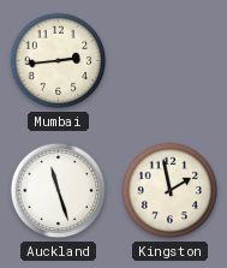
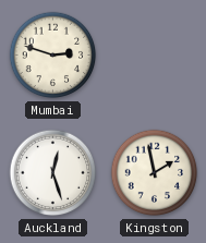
Mumbai: 2:44 -> 2:48
Auckland: 11:27 -> 12:27
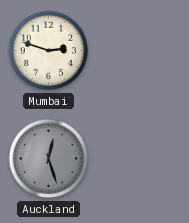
Auckland dial: white -> grey
Kingston: 1:58 -> none
